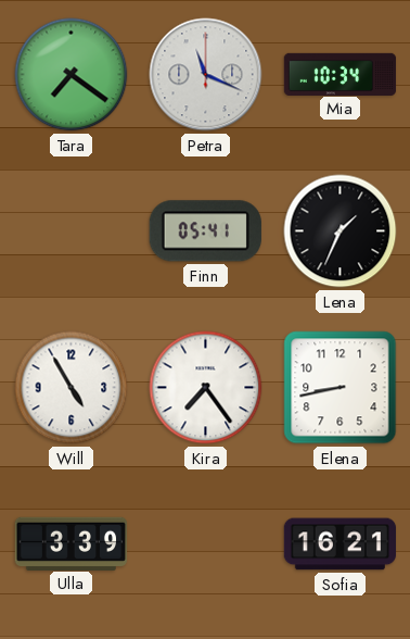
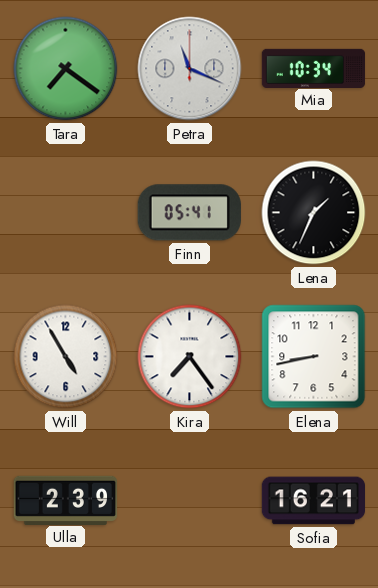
Ulla: 3:39 -> 2:39
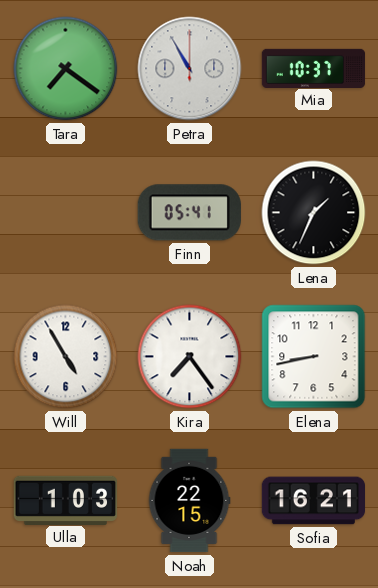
Petra: 11:19 -> 10:55
Mia: 10:34 -> 10:37
Ulla: 2:39 -> 1:03
Noah: none -> 22:15
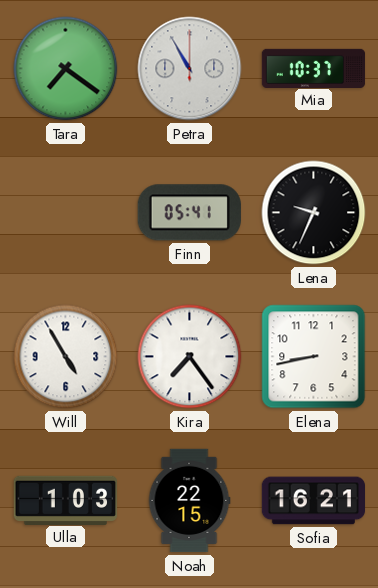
Lena: 1:34 -> 9:34
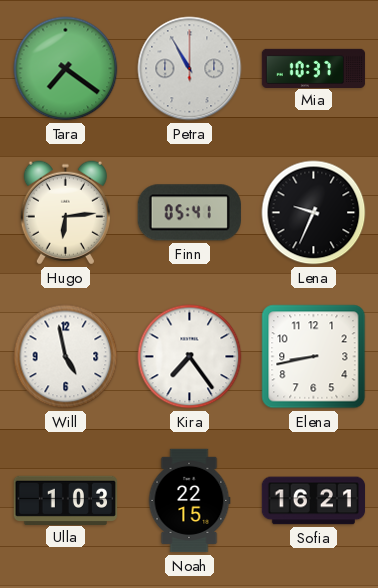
Hugo: none -> 6:14
Will: 4:55 -> 4:58
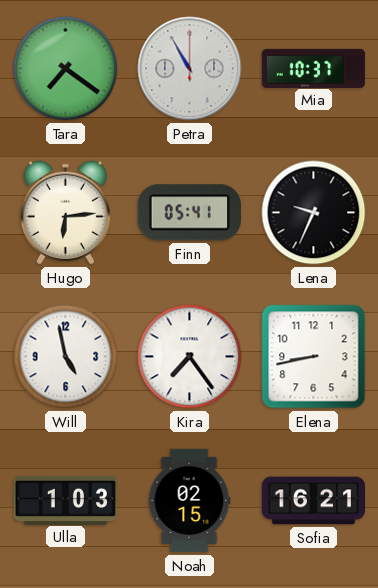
Noah: 22:15 -> 02:15
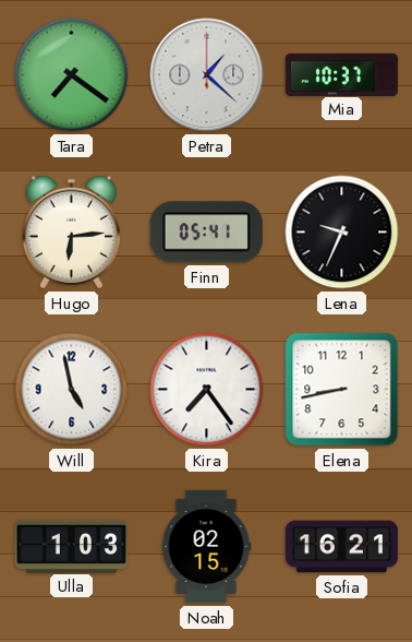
Petra: 10:55 -> 1:22
